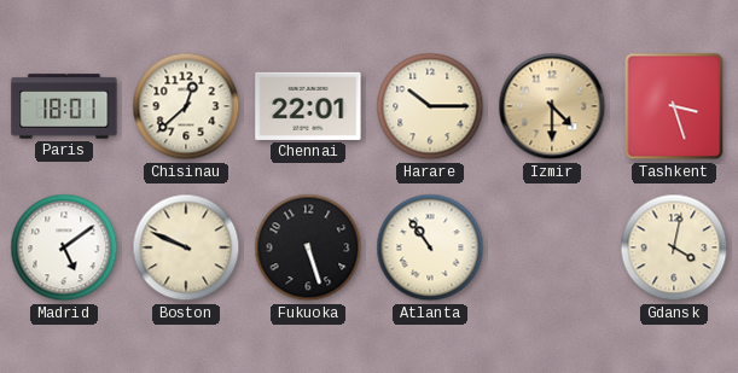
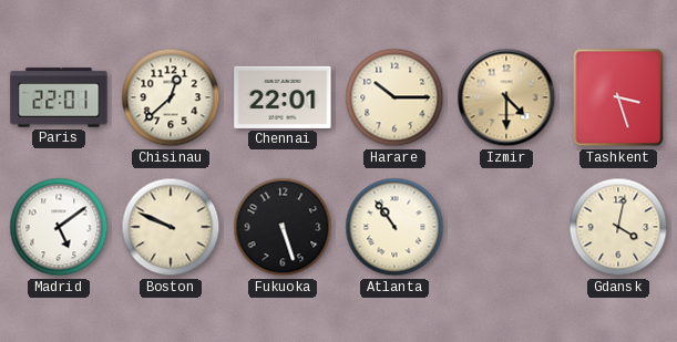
Paris: 18:01 -> 22:01
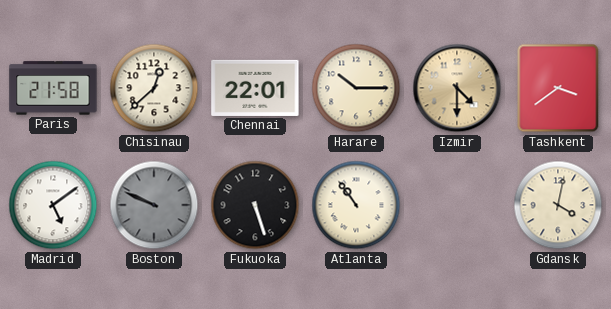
Paris: 22:01 -> 21:58
Tashkent: 3:27 -> 3:39
Boston dial: cream -> grey
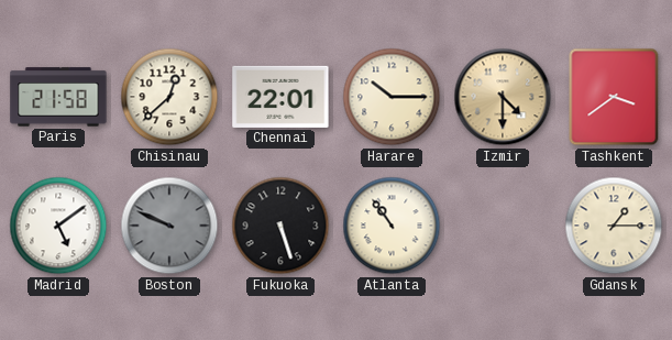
Gdansk: 4:02 -> 1:15
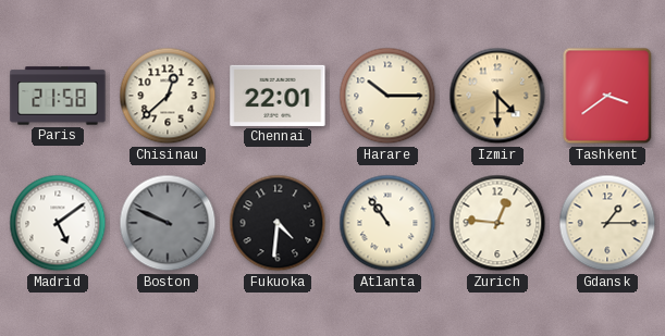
Fukuoka: 5:27 -> 4:31
Zurich: none -> 12:46
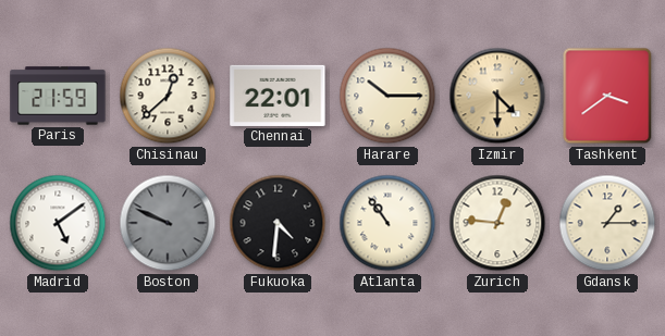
Paris: 21:58 -> 21:59
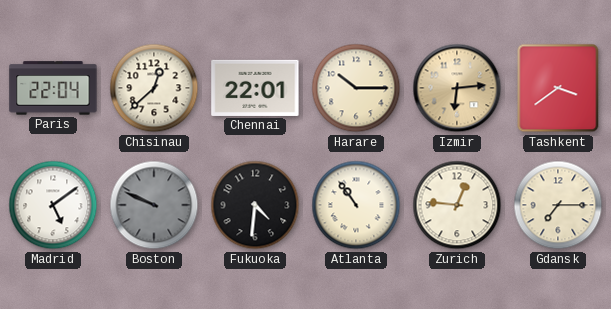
Paris: 21:59 -> 22:04
Izmir: 4:30 -> 6:14
Gdansk: 1:15 -> 7:15
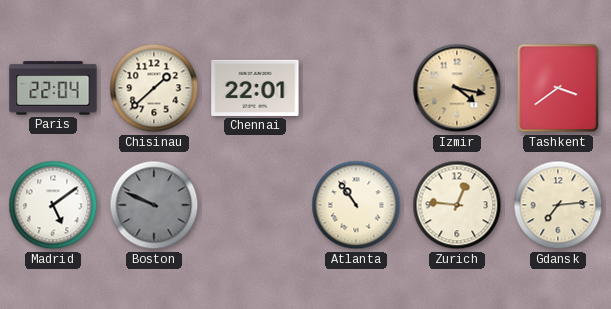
Chisinau: 12:38 -> 1:38
Harare: 10:15 -> none
Izmir: 6:14 -> 4:17
Fukuoka: 4:31 -> none
Gdansk: 7:15 -> 7:14
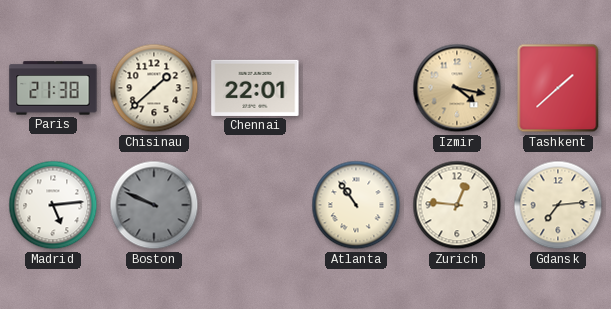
Paris: 22:04 -> 21:38
Tashkent: 3:39 -> 1:38
Madrid: 5:09 -> 5:14
